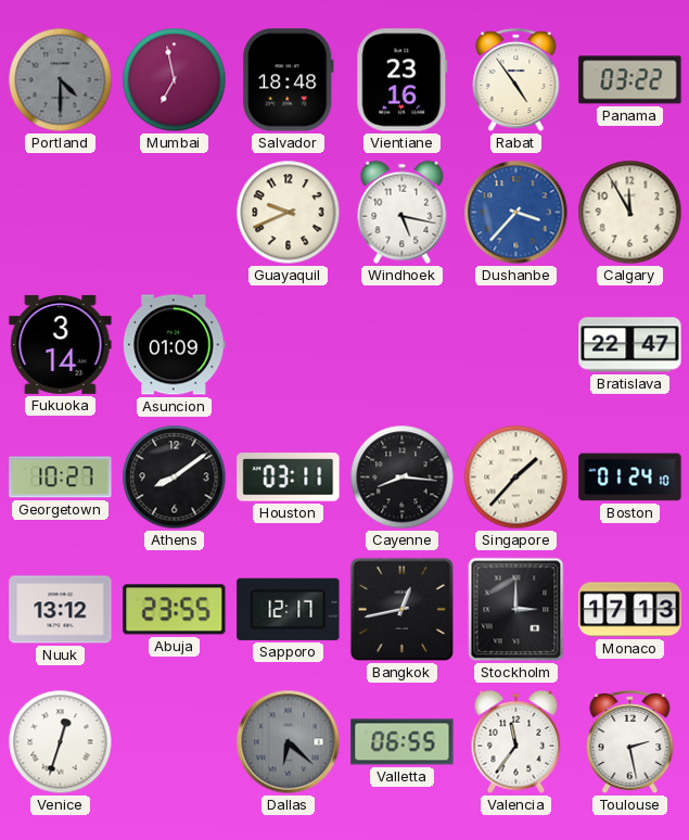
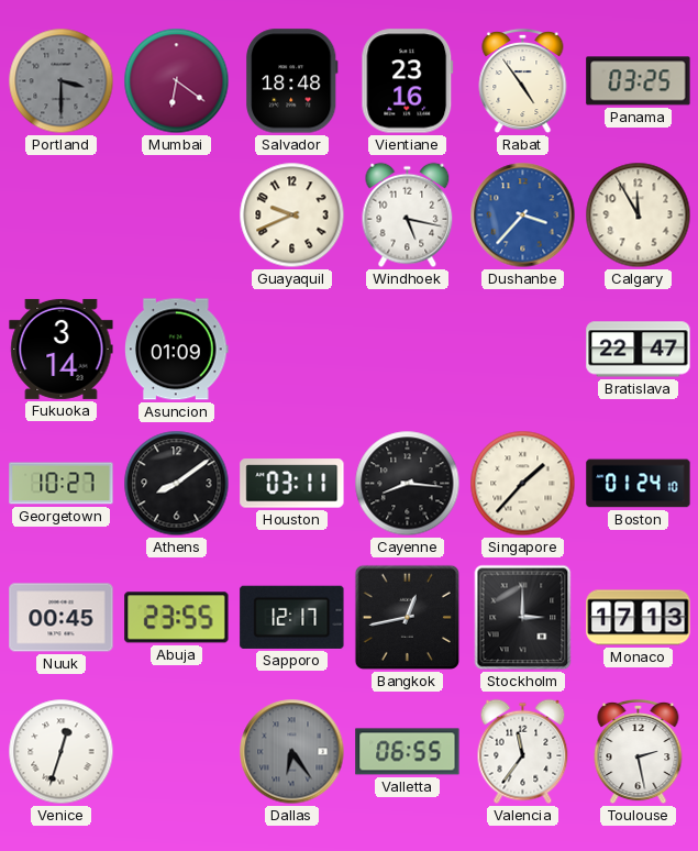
Portland: 4:30 -> 3:30
Mumbai: 6:58 -> 6:21
Panama: 03:22 -> 03:25
Nuuk: 13:12 -> 00:45
Dallas: 6:22 -> 6:24
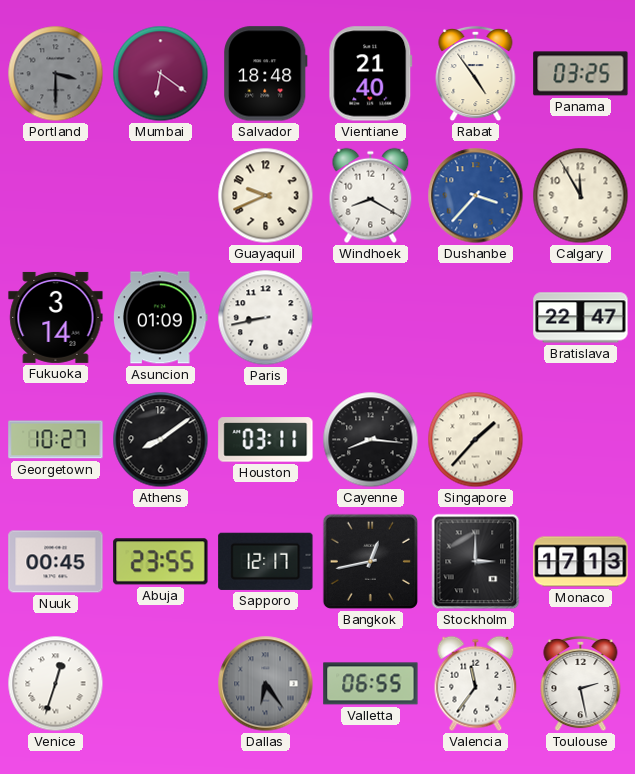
Vientiane: 23:16 -> 21:40
Windhoek: 5:17 -> 8:20
Paris: none -> 8:43
Boston: 01:24 -> none
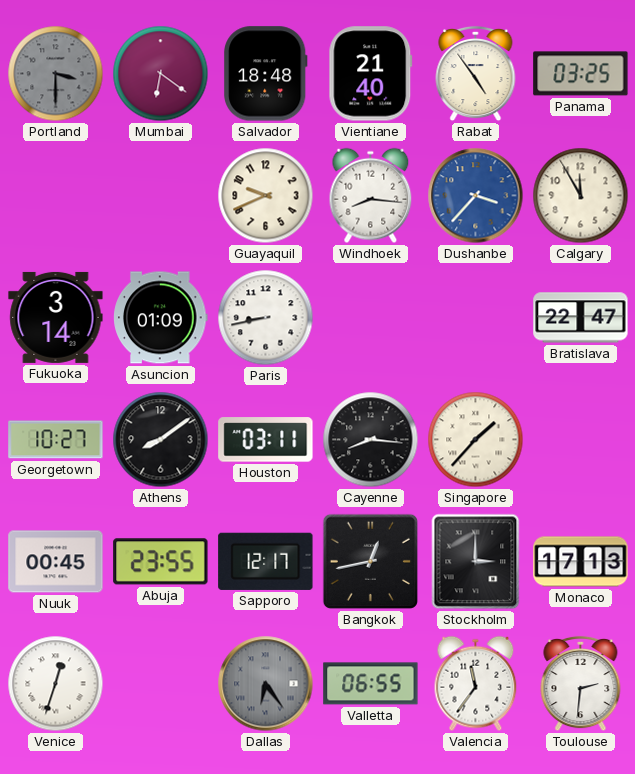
Windhoek: 8:20 -> 8:16
Toulouse: 2:28 -> 2:31
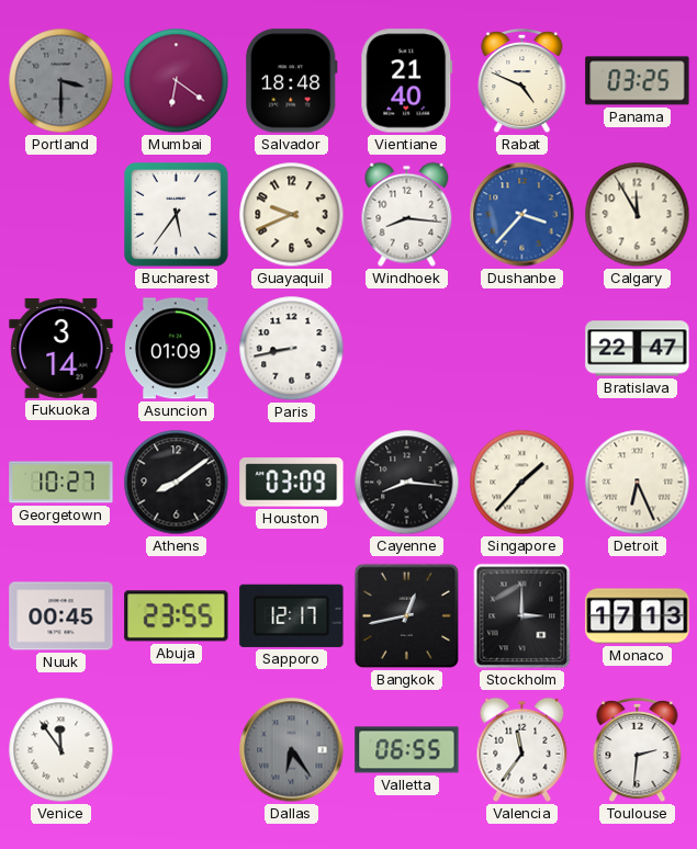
Rabat: 4:54 -> 4:49
Bucharest: none -> 5:36
Houston: 03:11 -> 03:09
Detroit: none -> 6:26
Venice: 12:33 -> 11:54
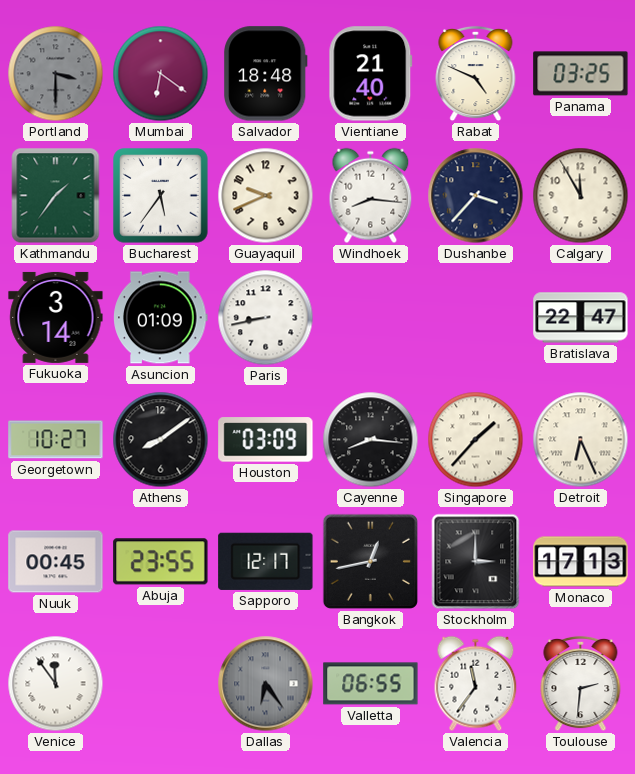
Kathmandu: none -> 1:36
Dushanbe dial: blue -> navy
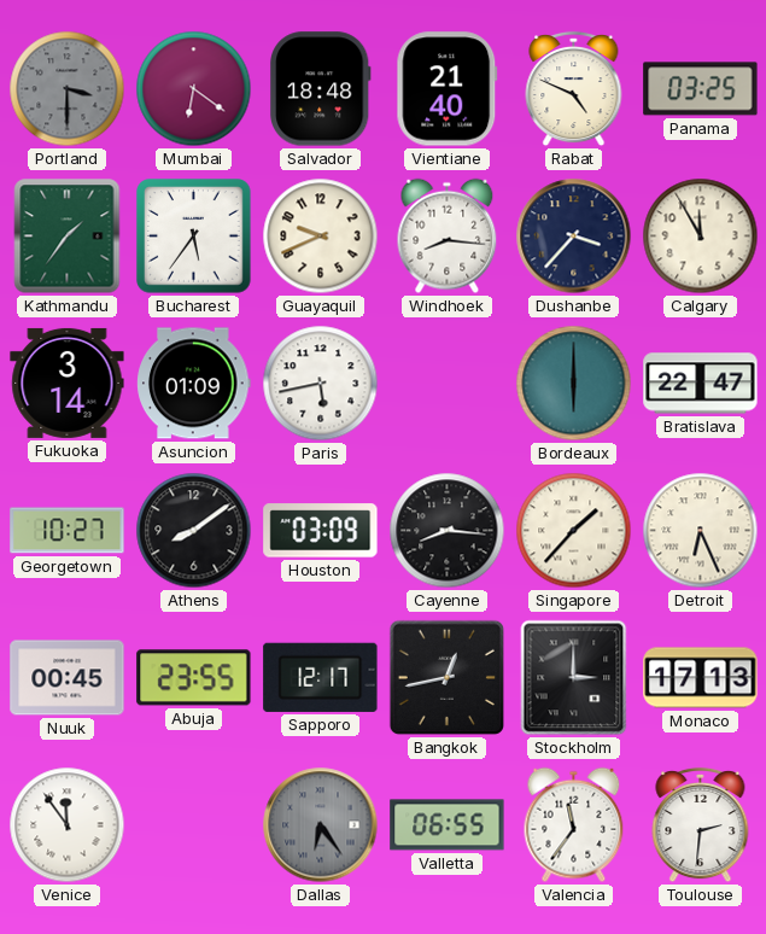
Paris: 8:43 -> 5:43
Bordeaux: none -> 6:00
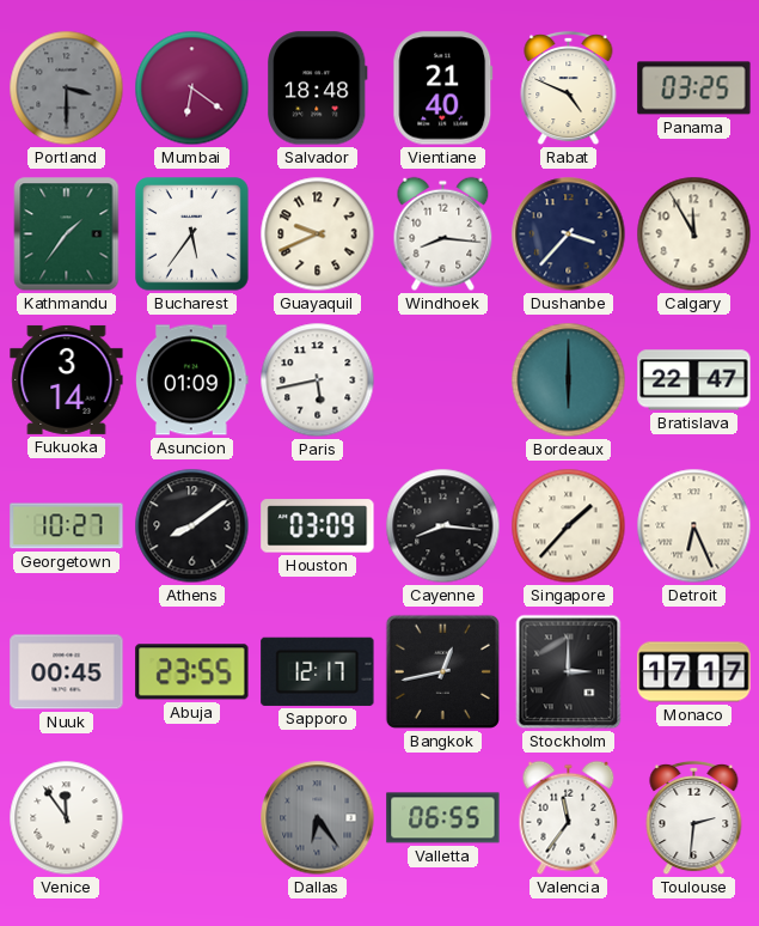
Monaco: 17:13 -> 17:17
